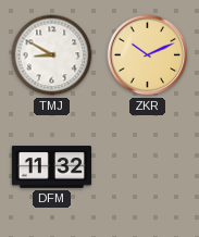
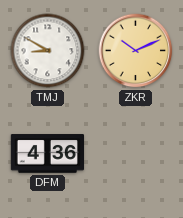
DFM: 11:32 -> 4:36
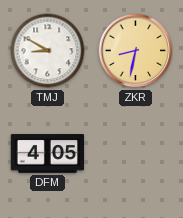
ZKR: 10:11 -> 8:32
DFM: 4:36 -> 4:05
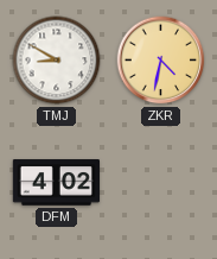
ZKR: 8:32 -> 4:32
DFM: 4:05 -> 4:02
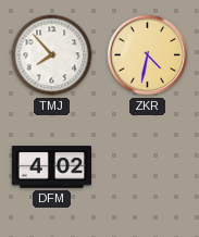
TMJ: 8:50 -> 7:53
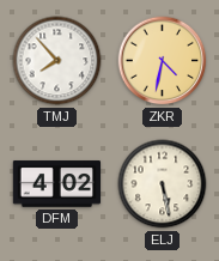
ELJ: none -> 5:28
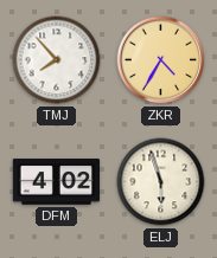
ZKR: 4:32 -> 4:35
ELJ: 5:28 -> 5:57
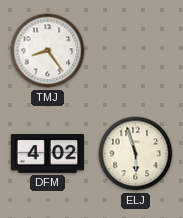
TMJ: 7:53 -> 8:24
ZKR: 4:35 -> none
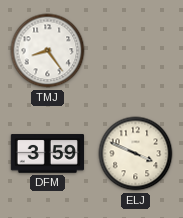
DFM: 4:02 -> 3:59
ELJ: 5:57 -> 3:49
